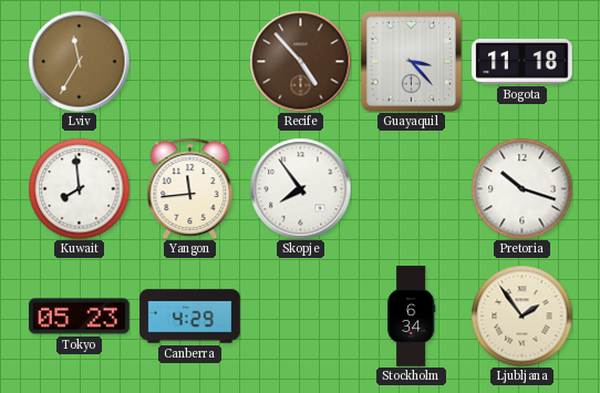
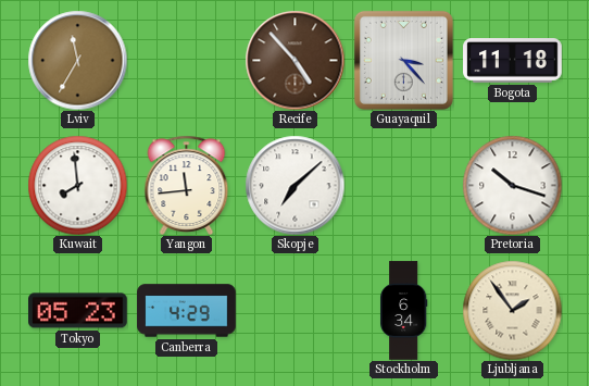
Skopje: 7:54 -> 7:08
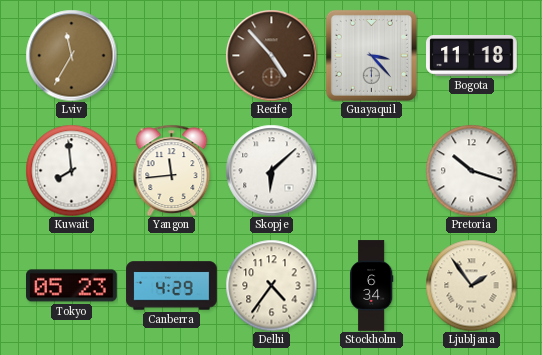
Skopje: 7:08 -> 6:08
Delhi: none -> 4:36
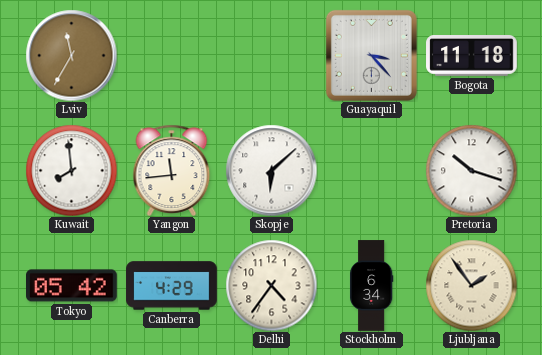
Recife: 4:53 -> none
Tokyo: 05:23 -> 05:42
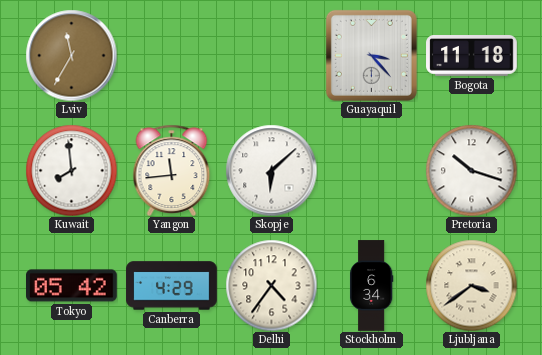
Ljubljana: 1:54 -> 3:39
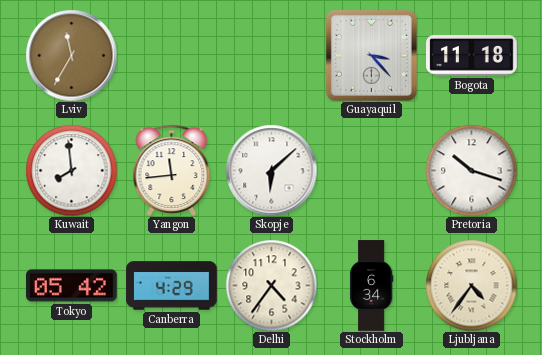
Ljubljana: 3:39 -> 4:36
